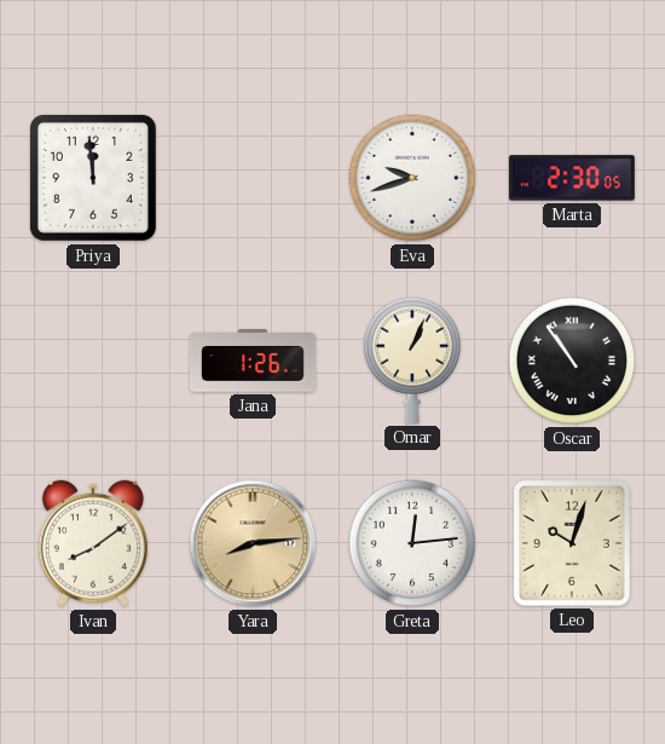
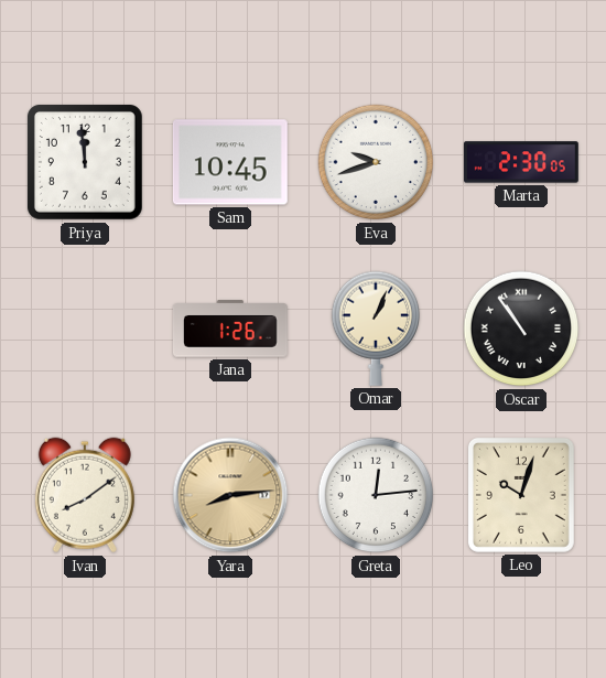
Sam: none -> 10:45
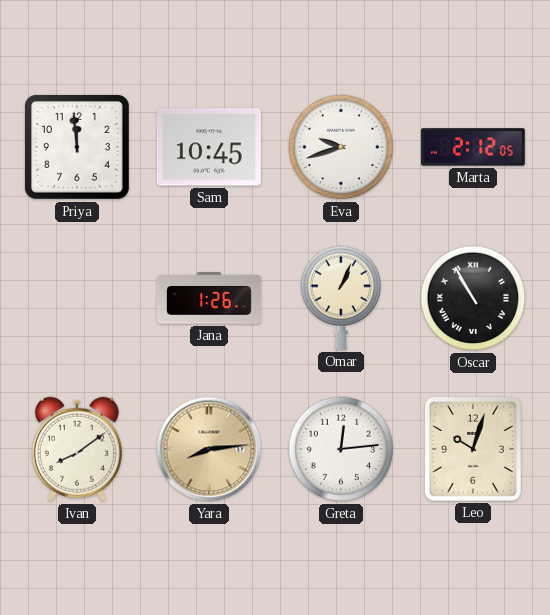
Marta: 2:30 -> 2:12
Oscar: 10:54 -> 10:55
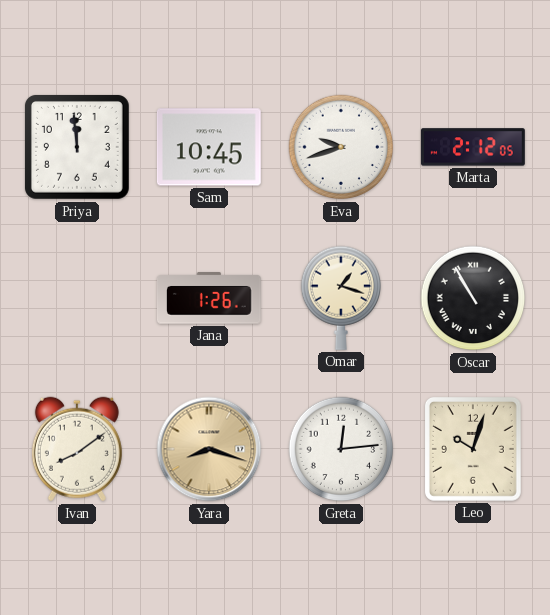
Omar: 1:04 -> 1:18
Yara: 8:14 -> 8:18
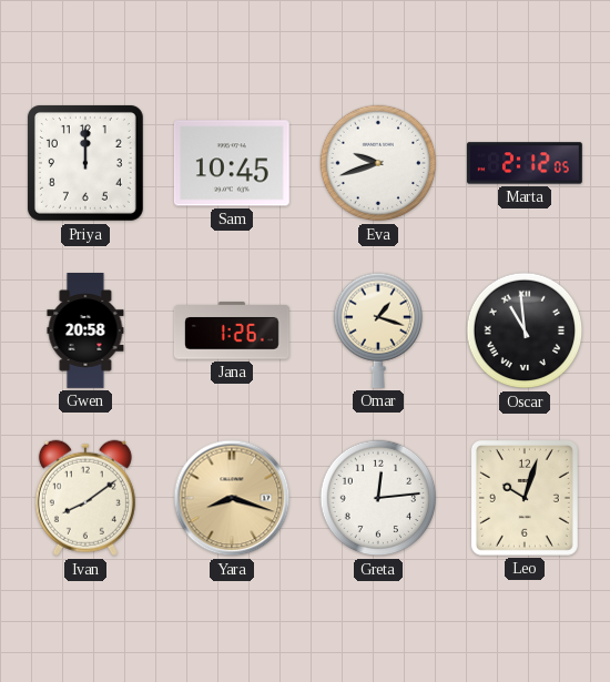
Priya: 11:59 -> 12:00
Gwen: none -> 20:58
Oscar: 10:55 -> 10:59
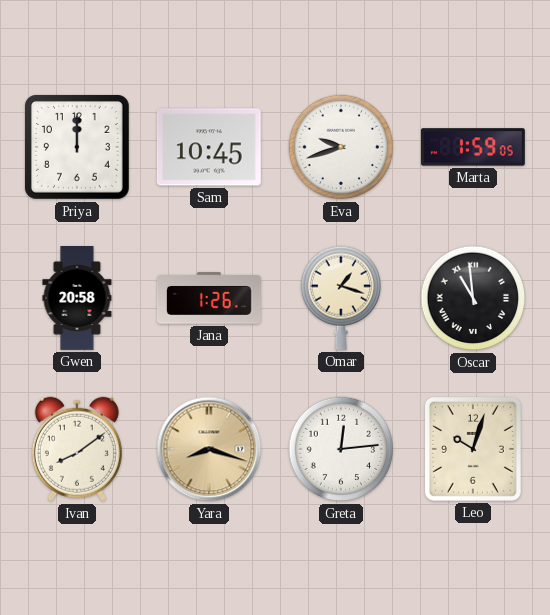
Marta: 2:12 -> 1:59
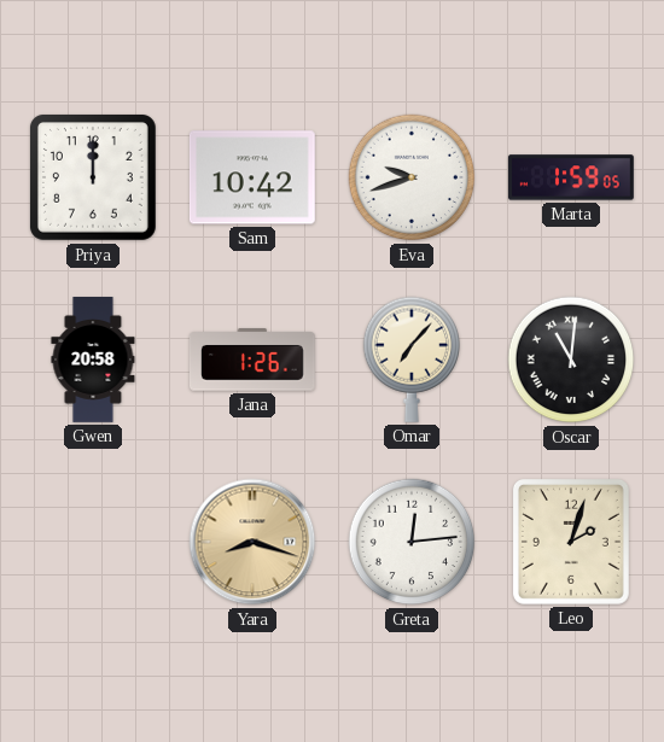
Sam: 10:45 -> 10:42
Omar: 1:18 -> 7:07
Oscar: 10:59 -> 11:01
Ivan: 8:09 -> none
Leo: 10:03 -> 2:03
